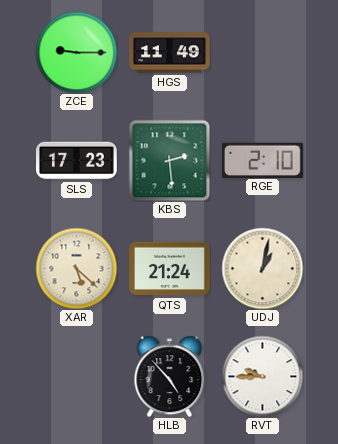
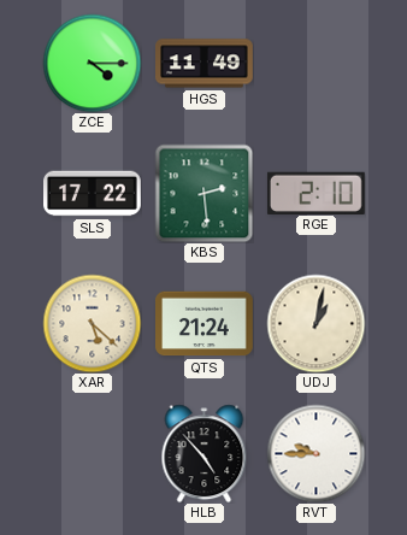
ZCE: 9:15 -> 4:15
SLS: 17:23 -> 17:22
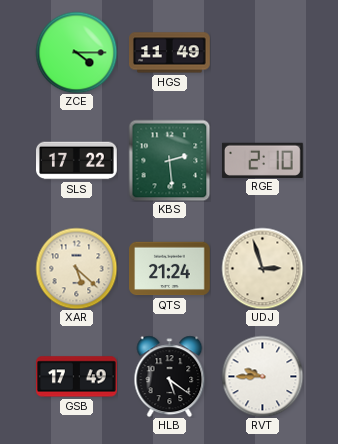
UDJ: 1:02 -> 2:57
GSB: none -> 17:49
HLB: 4:53 -> 5:21
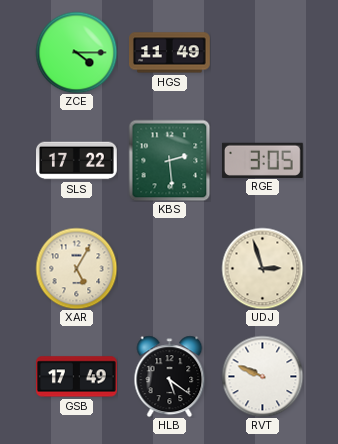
RGE: 2:10 -> 3:05
XAR: 5:22 -> 5:05
QTS: 21:24 -> none
RVT: 9:45 -> 9:49
